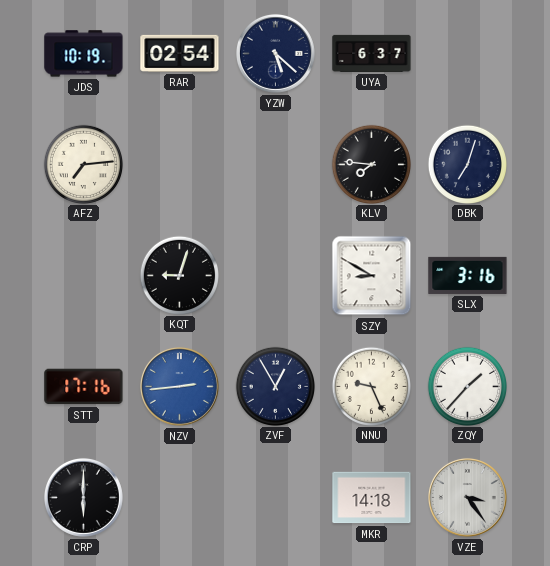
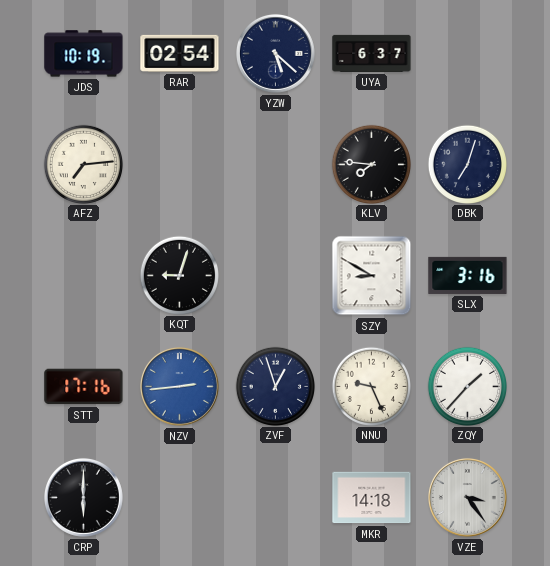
ZVF: 12:55 -> 12:57
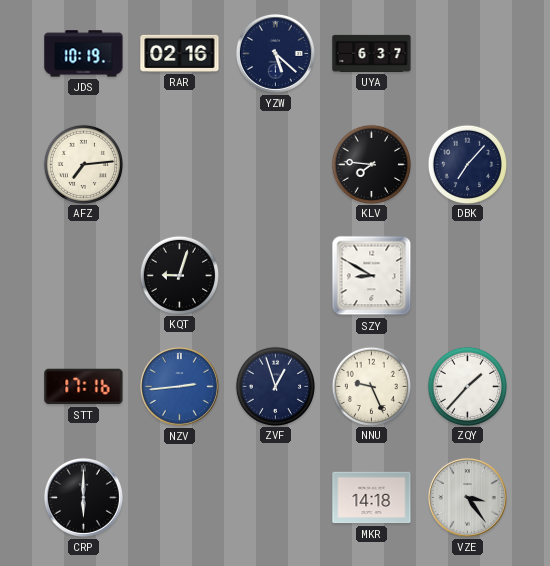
RAR: 02:54 -> 02:16
DBK: 7:03 -> 7:07
SLX: 3:16 -> none
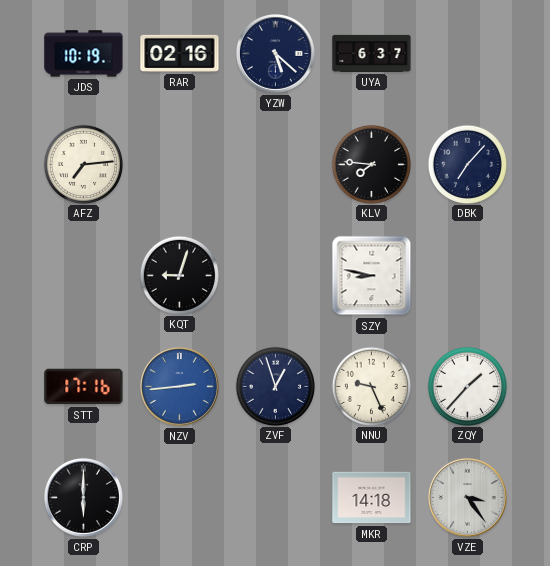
SZY: 8:50 -> 8:47
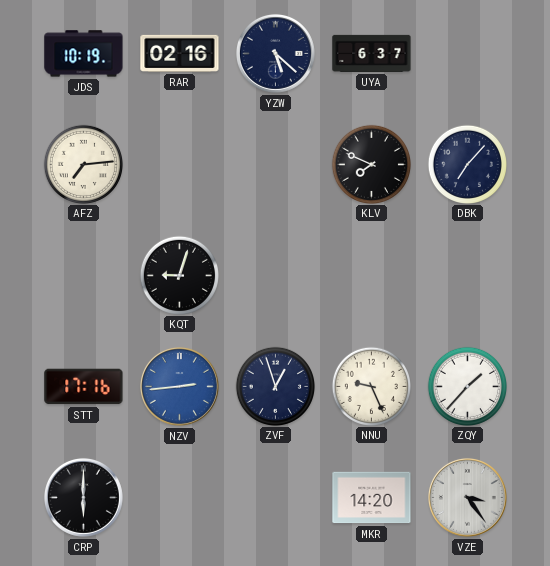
KLV: 7:46 -> 7:49
SZY: 8:47 -> none
MKR: 14:18 -> 14:20
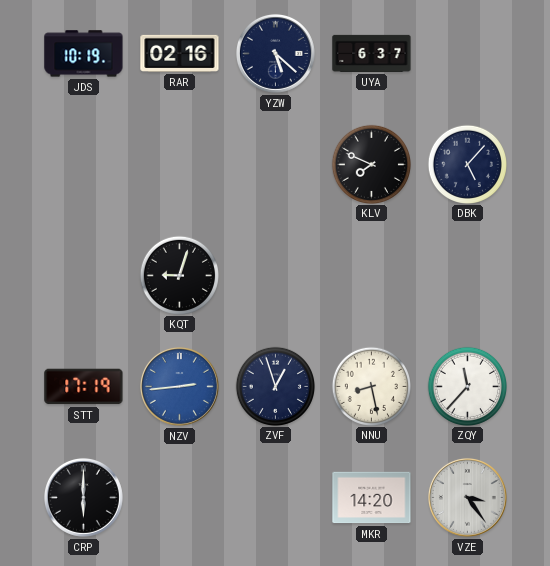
AFZ: 7:14 -> none
DBK: 7:07 -> 5:07
STT: 17:16 -> 17:19
NNU: 9:26 -> 8:28
ZQY: 1:37 -> 11:37
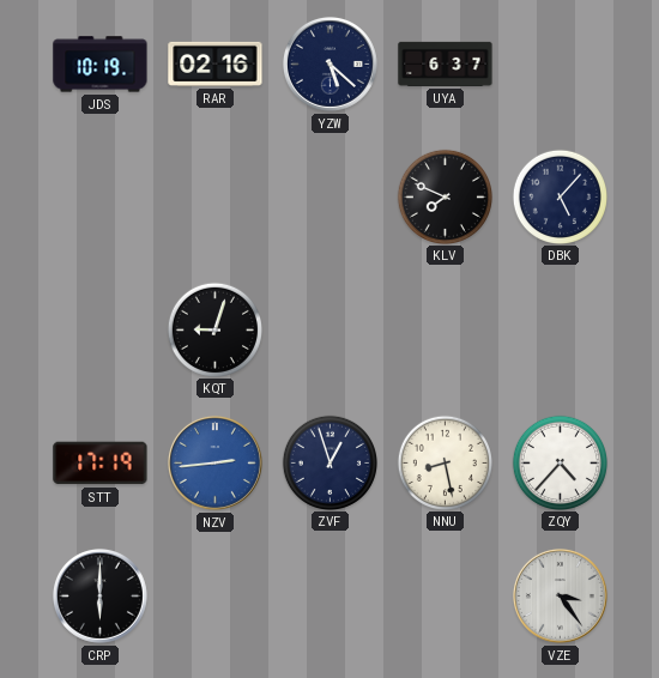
ZQY: 11:37 -> 4:37
MKR: 14:20 -> none
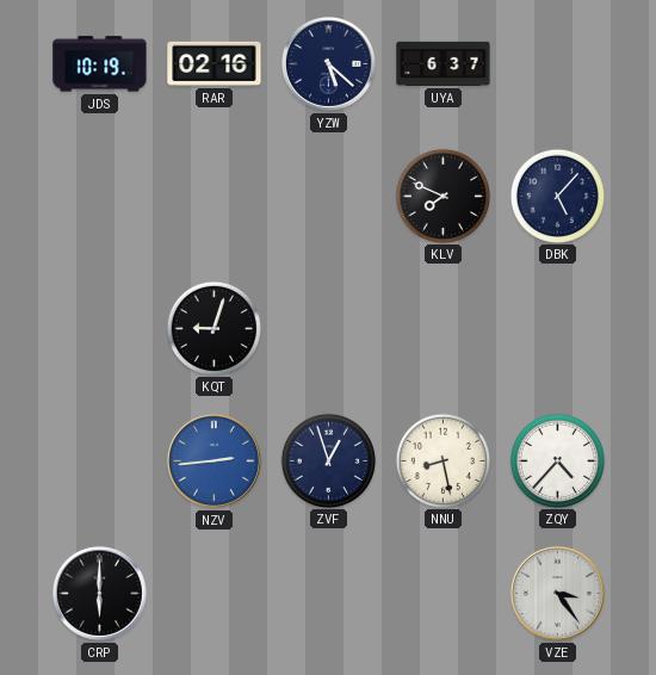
STT: 17:19 -> none
